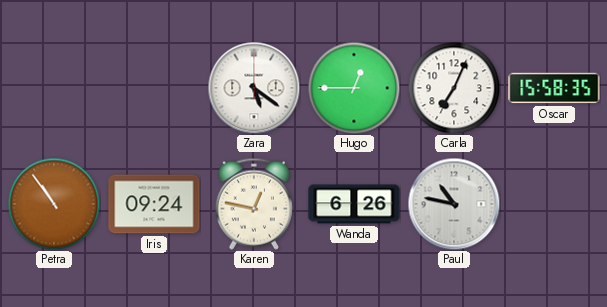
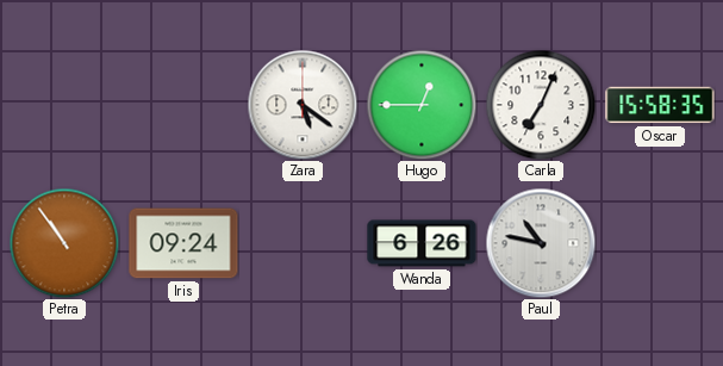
Karen: 12:47 -> none
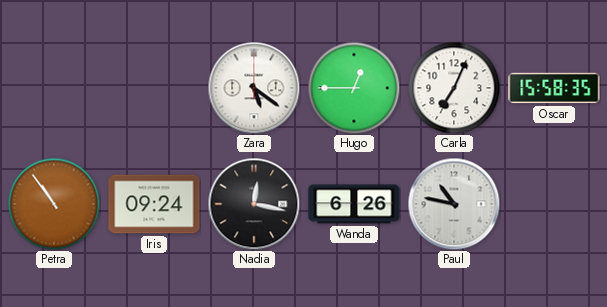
Nadia: none -> 12:17
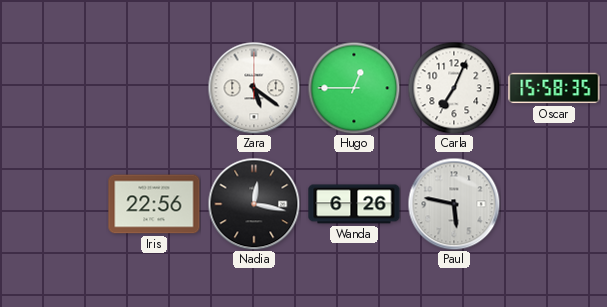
Petra: 10:54 -> none
Iris: 09:24 -> 22:56
Paul: 10:47 -> 5:47
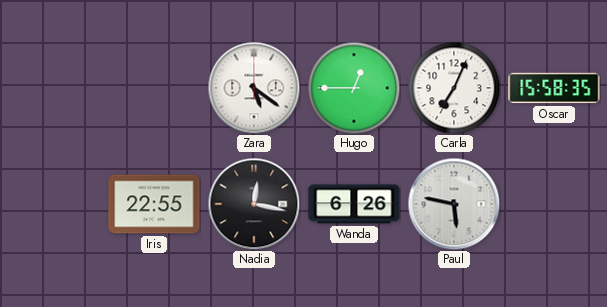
Iris: 22:56 -> 22:55
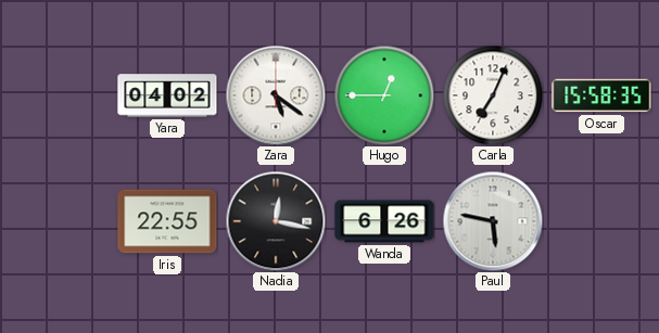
Yara: none -> 04:02
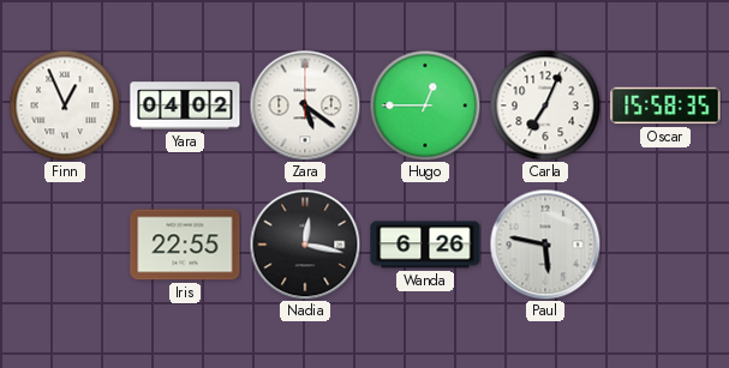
Finn: none -> 12:56
